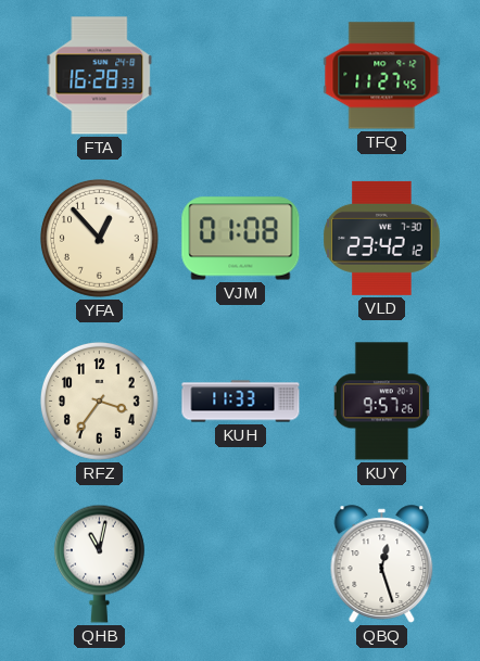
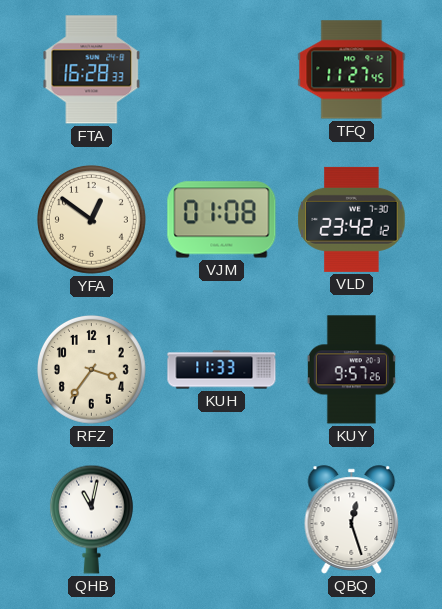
YFA: 12:53 -> 12:51
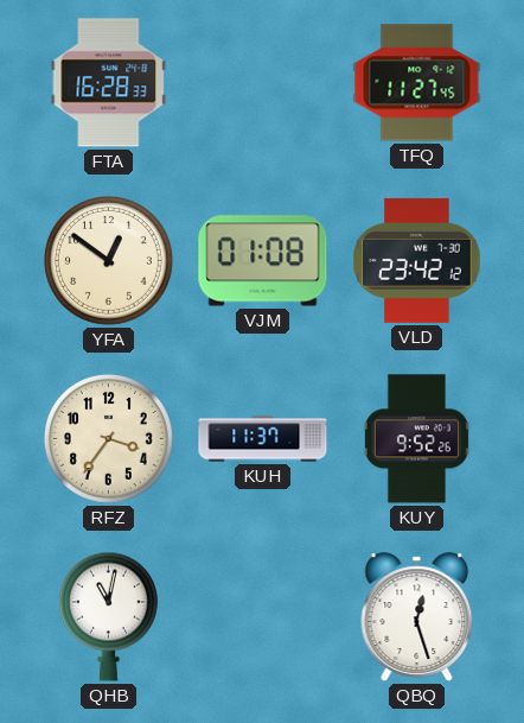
KUH: 11:33 -> 11:37
KUY: 9:57 -> 9:52
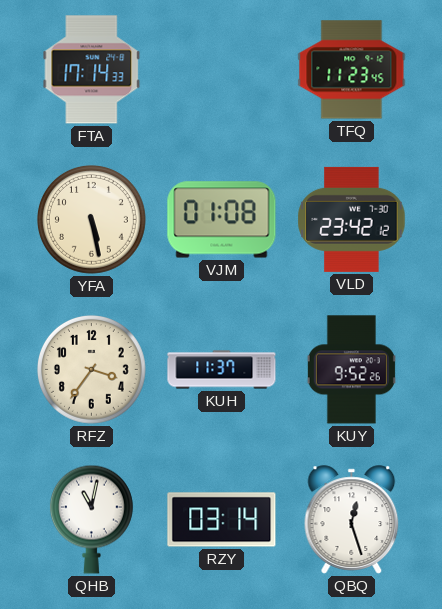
FTA: 16:28 -> 17:14
TFQ: 11:27 -> 11:23
YFA: 12:51 -> 5:28
RZY: none -> 03:14
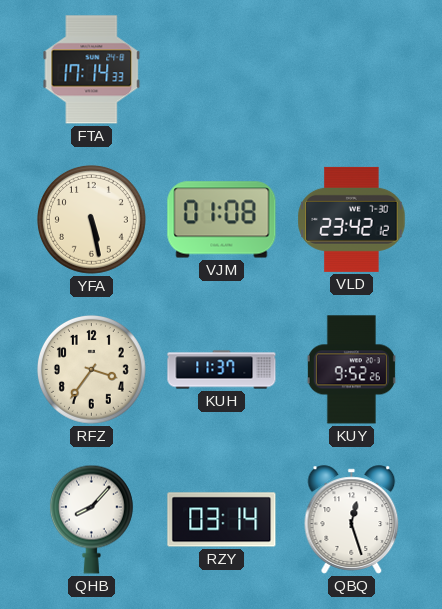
TFQ: 11:23 -> none
QHB: 11:02 -> 8:07
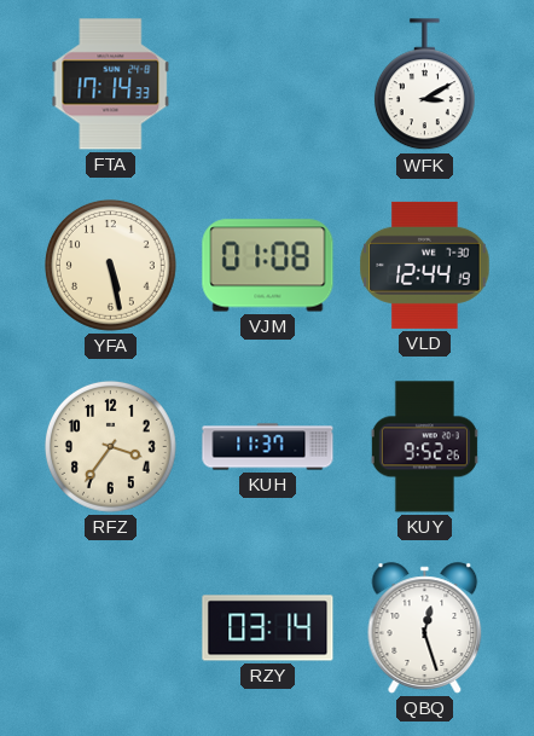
WFK: none -> 3:10
VLD: 23:42 -> 12:44
QHB: 8:07 -> none
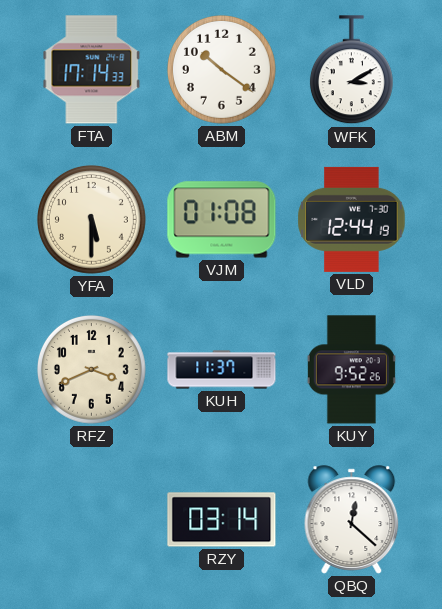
ABM: none -> 10:21
YFA: 5:28 -> 5:30
RFZ: 3:36 -> 3:41
QBQ: 12:27 -> 12:22
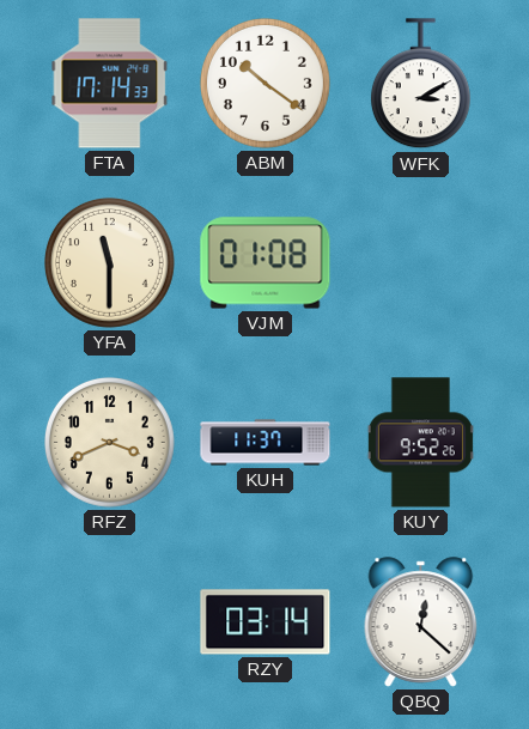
YFA: 5:30 -> 11:30
VLD: 12:44 -> none
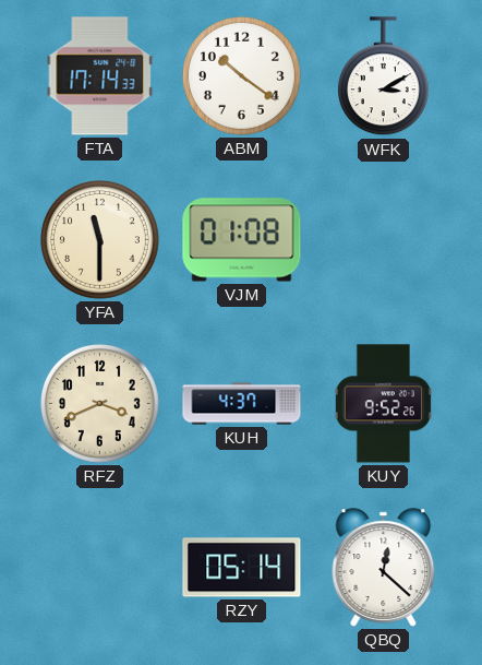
KUH: 11:37 -> 4:37
RZY: 03:14 -> 05:14
